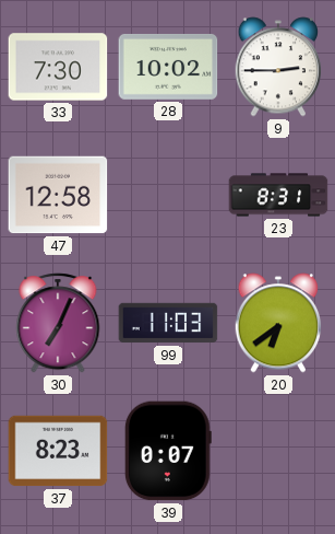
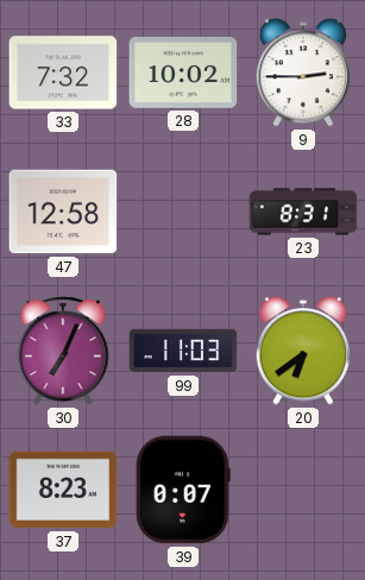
33: 7:30 -> 7:32
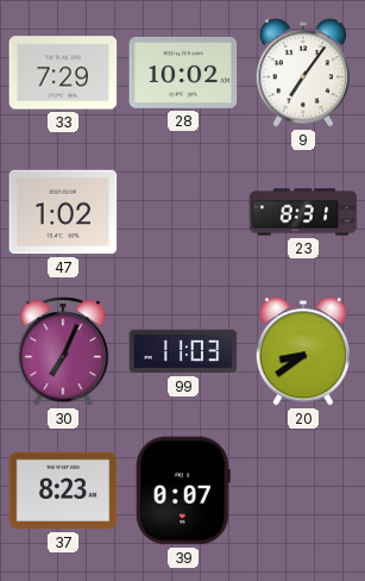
33: 7:32 -> 7:29
9: 2:45 -> 7:06
47: 12:58 -> 1:02
20: 6:39 -> 8:39
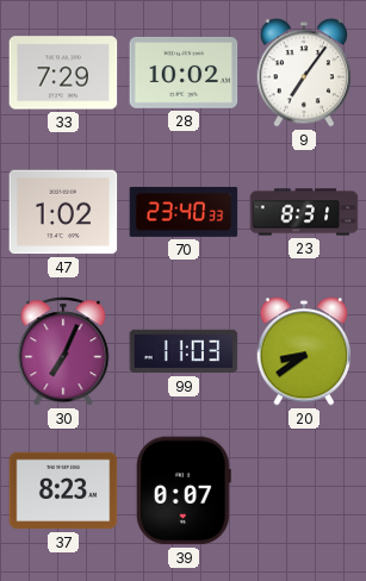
70: none -> 23:40
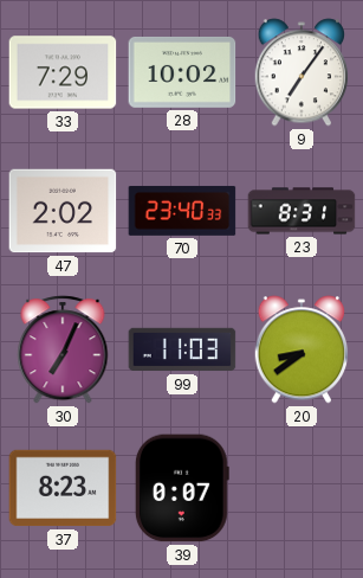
47: 1:02 -> 2:02
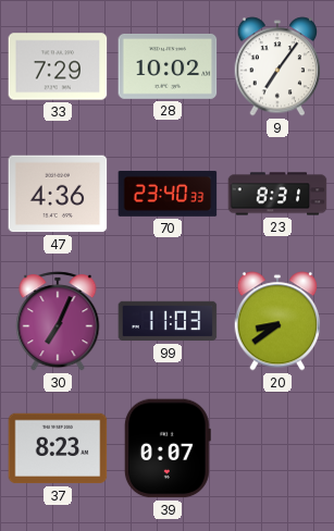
47: 2:02 -> 4:36
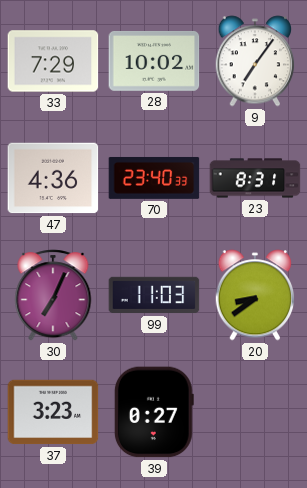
37: 8:23 -> 3:23
39: 0:07 -> 0:27
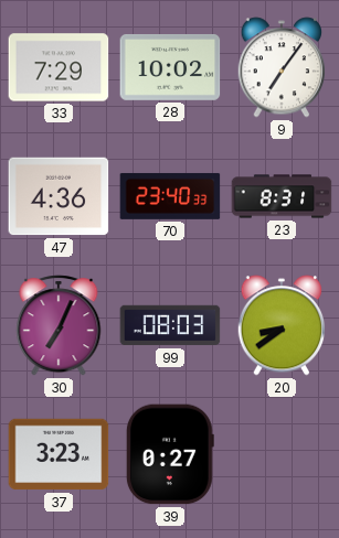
99: 11:03 -> 08:03
